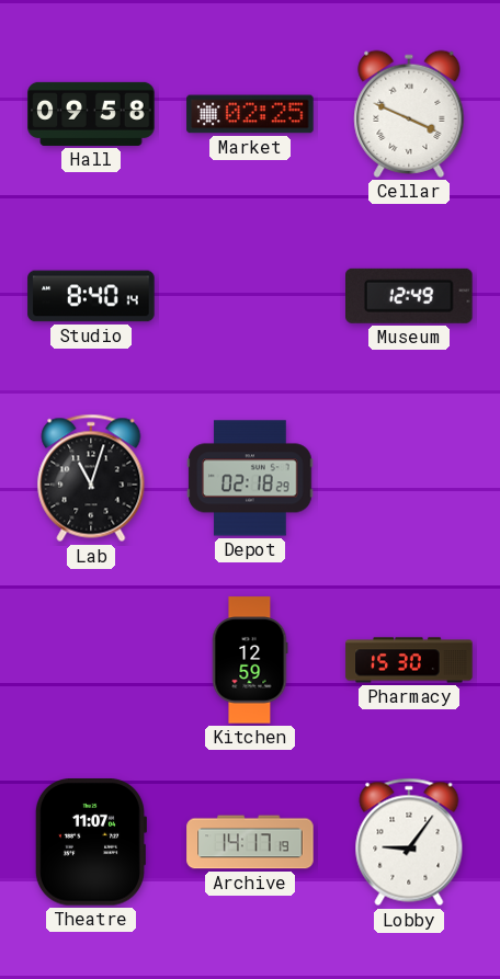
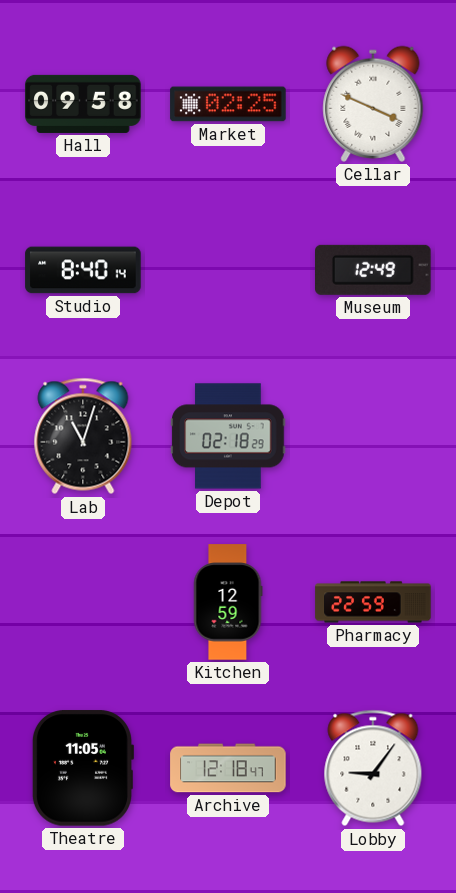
Pharmacy: 15:30 -> 22:59
Theatre: 11:07 -> 11:05
Archive: 14:17 -> 12:18
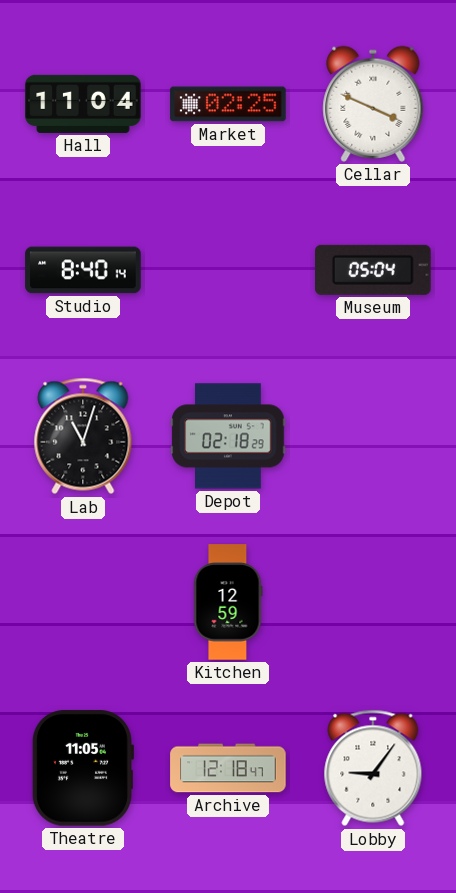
Hall: 09:58 -> 11:04
Museum: 12:49 -> 05:04
Pharmacy: 22:59 -> none
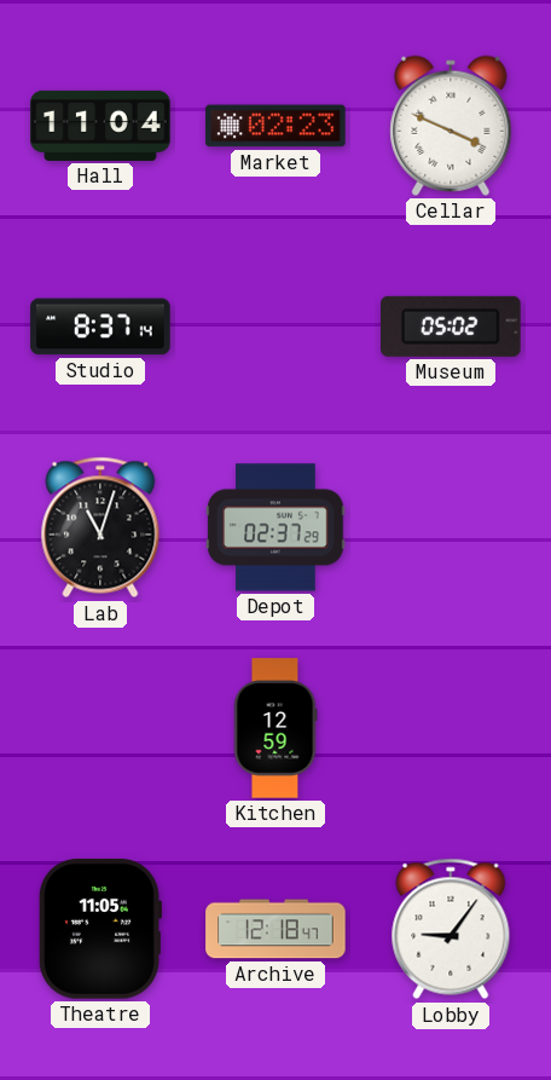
Market: 02:25 -> 02:23
Studio: 8:40 -> 8:37
Museum: 05:04 -> 05:02
Depot: 02:18 -> 02:37
